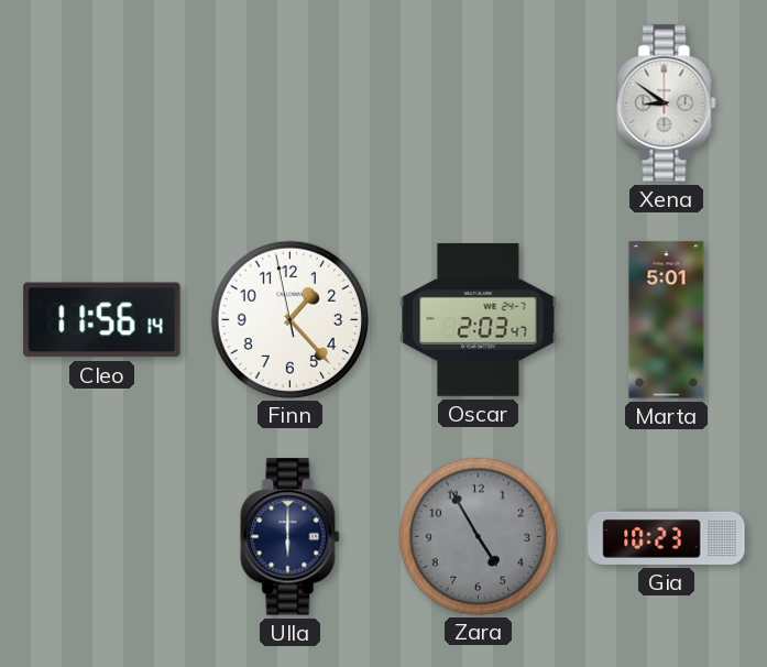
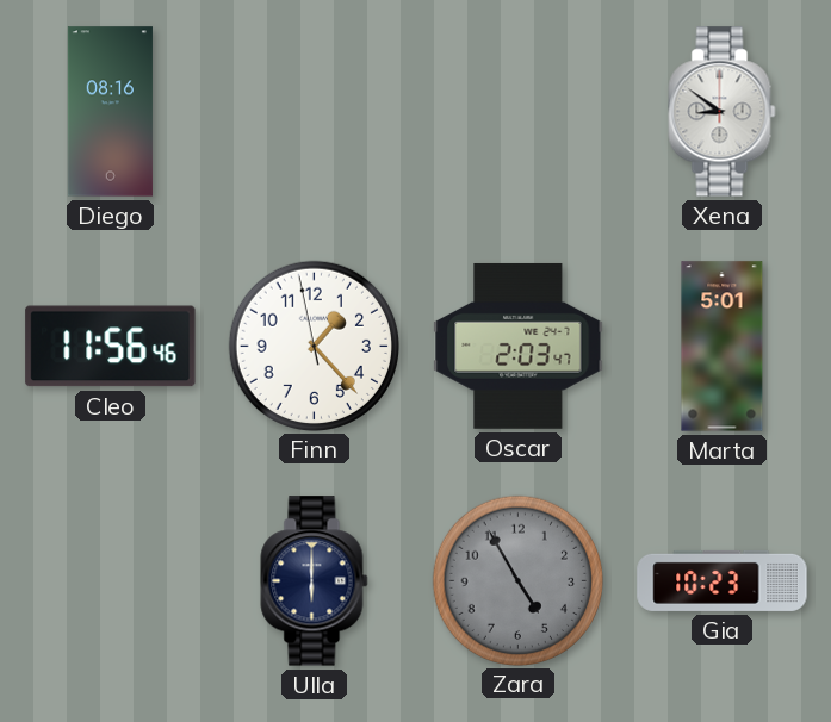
Diego: none -> 08:16
Cleo: 11:56:14 -> 11:56:46
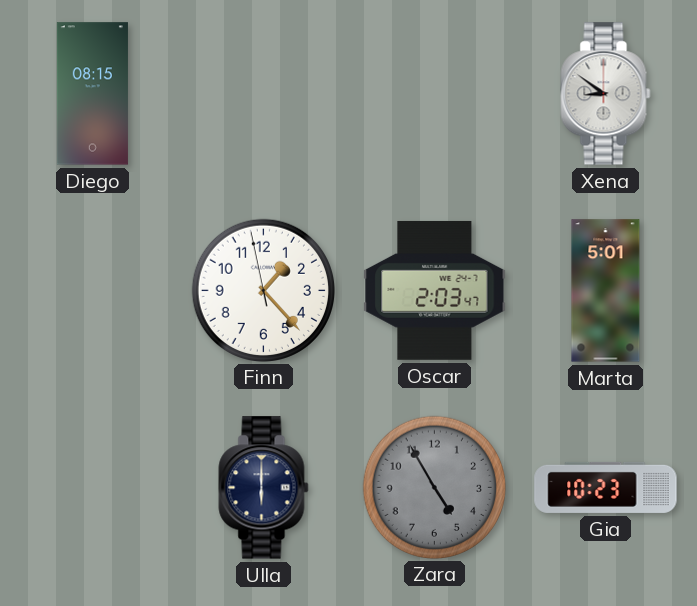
Diego: 08:16 -> 08:15
Cleo: 11:56 -> none
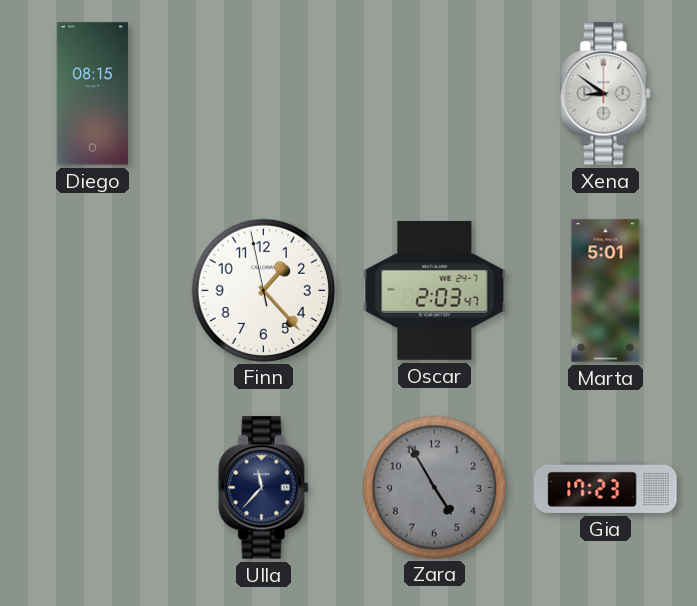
Ulla: 6:00 -> 11:37
Gia: 10:23 -> 17:23
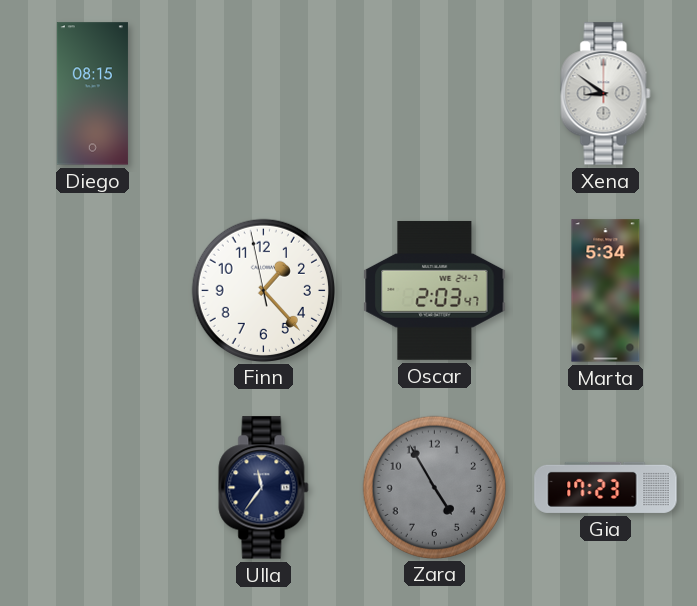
Marta: 5:01 -> 5:34
Ulla: 11:37 -> 11:36
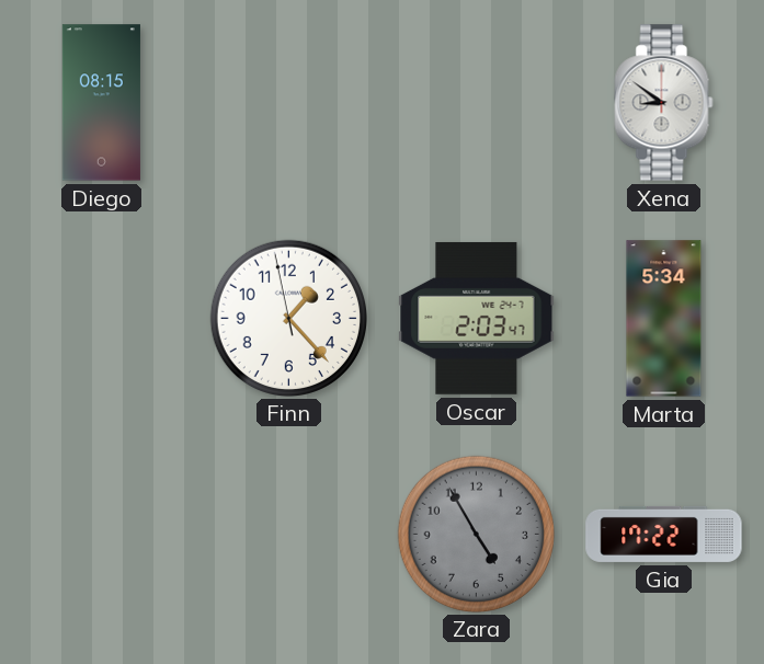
Ulla: 11:36 -> none
Gia: 17:23 -> 17:22
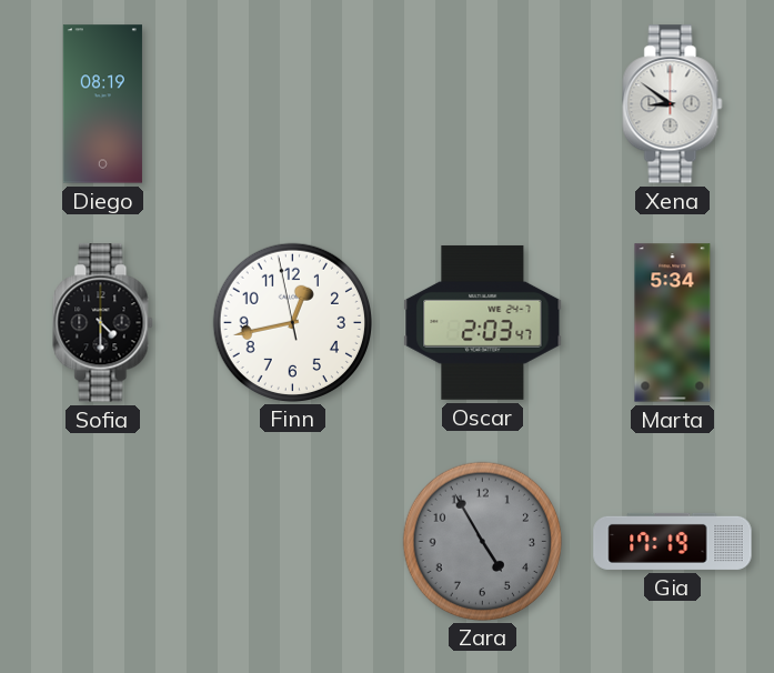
Diego: 08:15 -> 08:19
Sofia: none -> 4:30
Finn: 1:22 -> 12:42
Gia: 17:22 -> 17:19
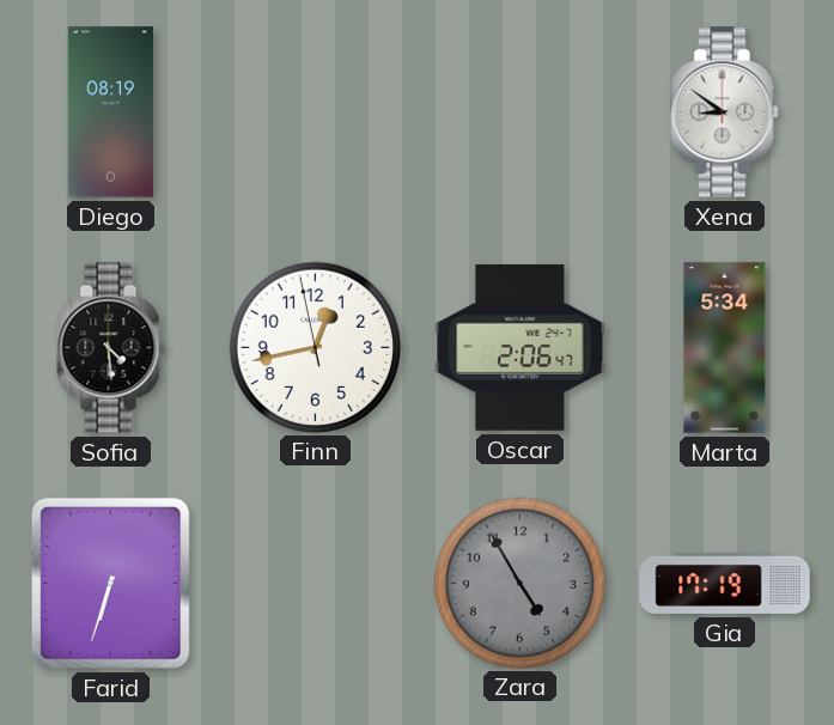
Sofia: 4:30 -> 4:29
Oscar: 2:03 -> 2:06
Farid: none -> 6:33
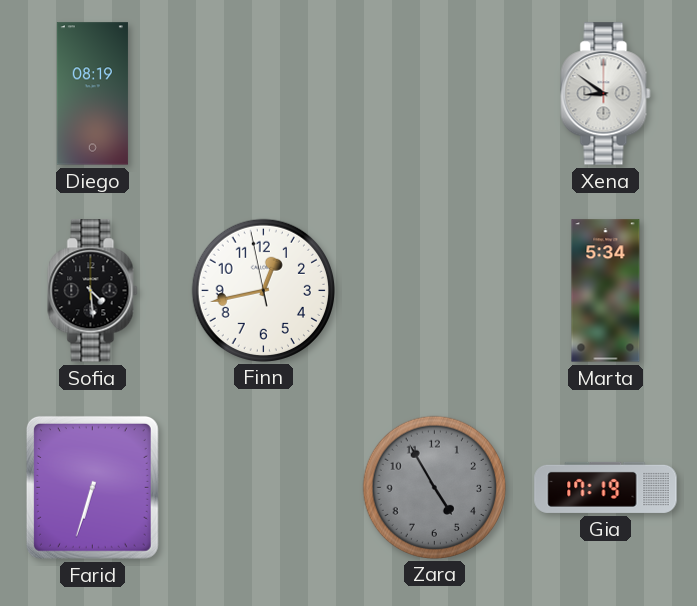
Oscar: 2:06 -> none
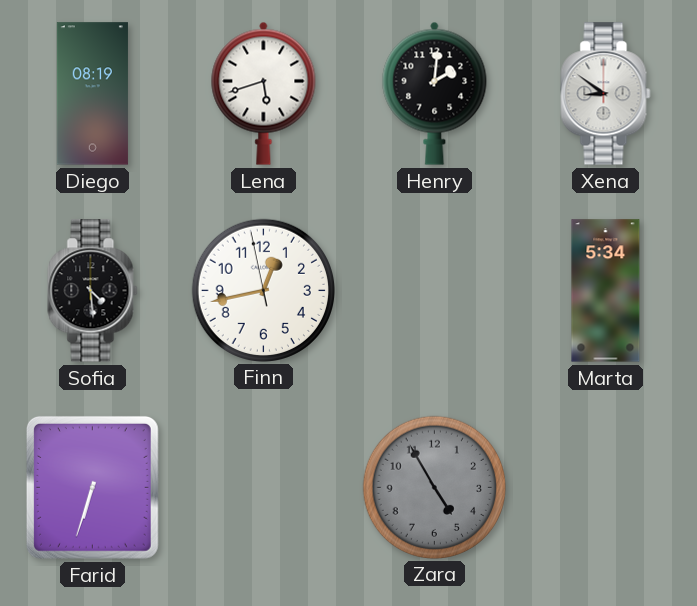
Lena: none -> 5:42
Henry: none -> 2:01
Gia: 17:19 -> none
